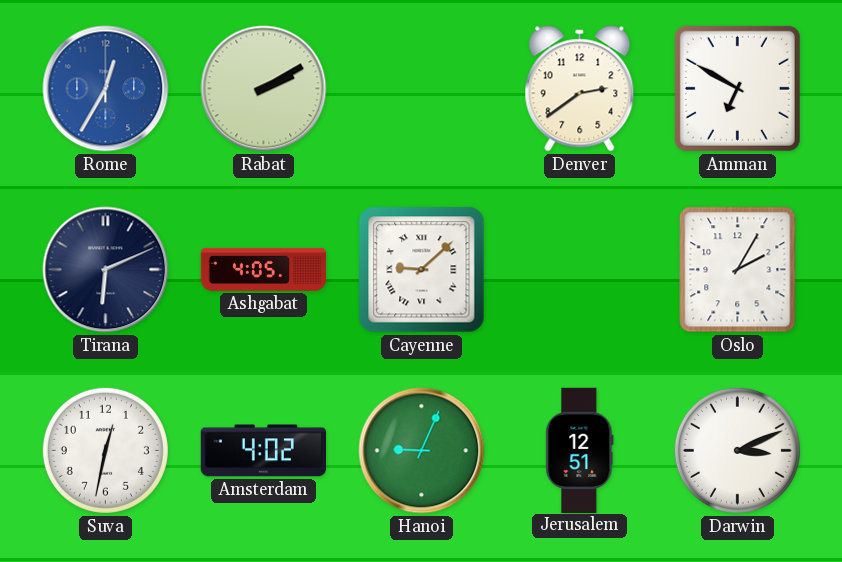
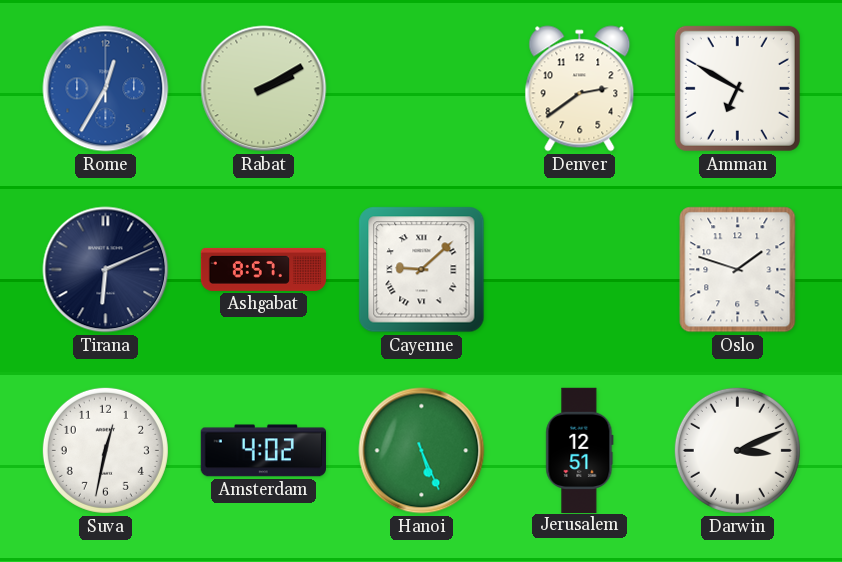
Ashgabat: 4:05 -> 8:57
Oslo: 2:05 -> 1:48
Hanoi: 9:04 -> 5:26
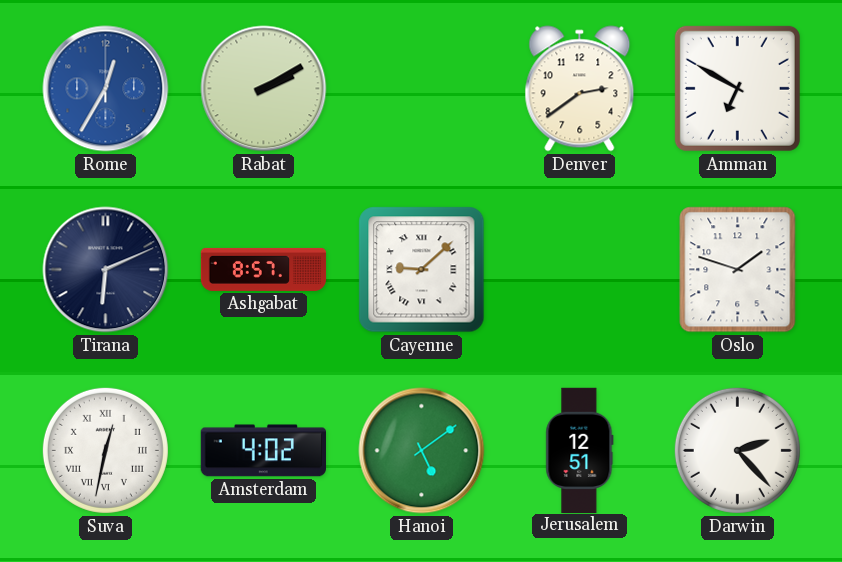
Suva numerals: Arabic -> Roman
Hanoi: 5:26 -> 5:09
Darwin: 3:11 -> 2:23
